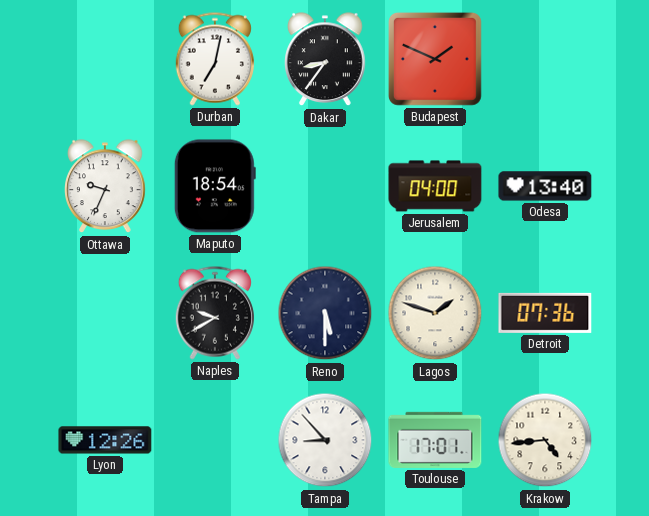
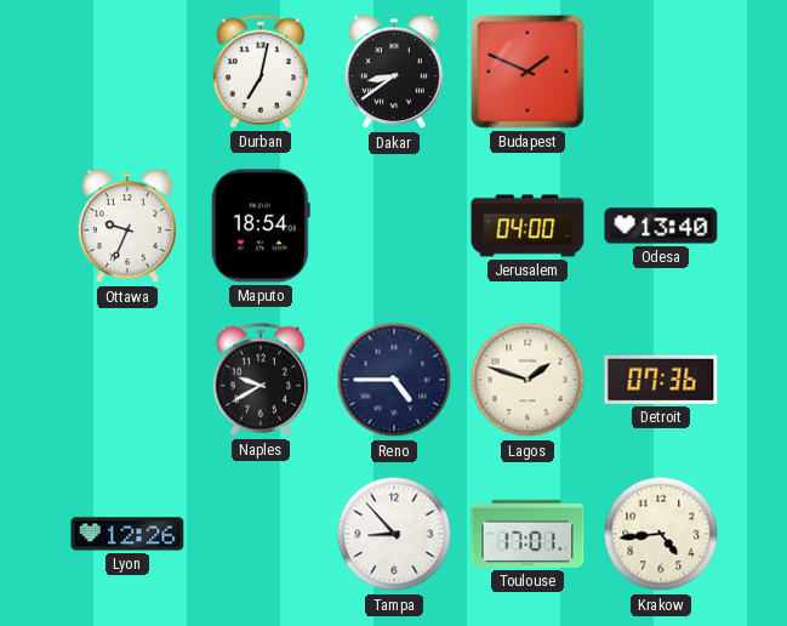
Dakar: 8:36 -> 8:39
Reno: 5:30 -> 4:45
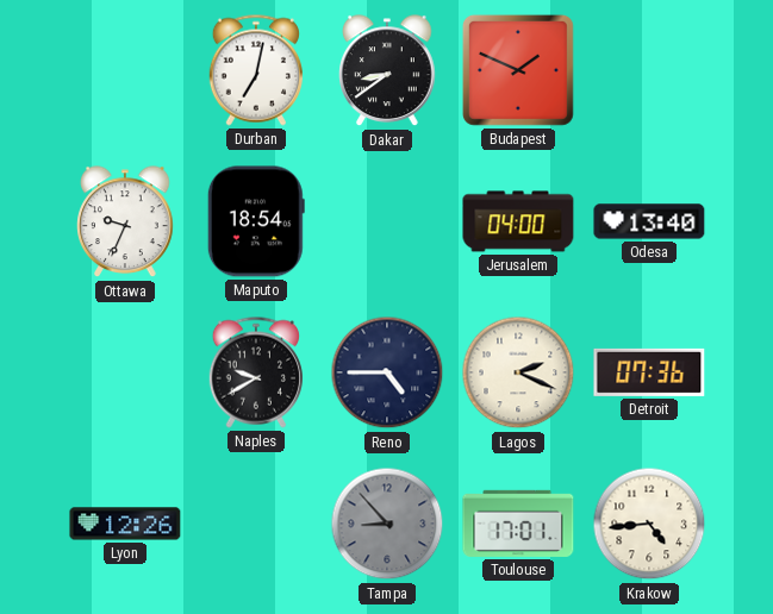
Lagos: 1:48 -> 2:19
Tampa dial: white -> grey
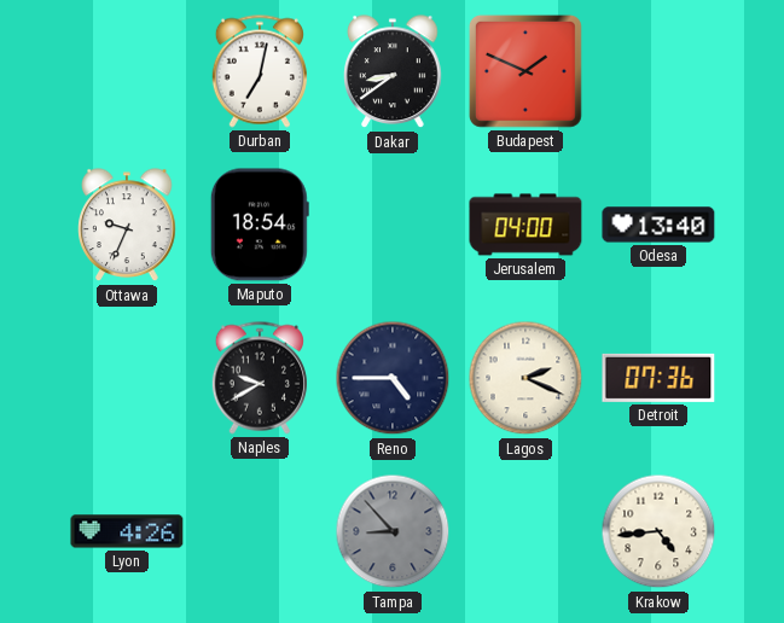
Lyon: 12:26 -> 4:26
Toulouse: 17:01 -> none
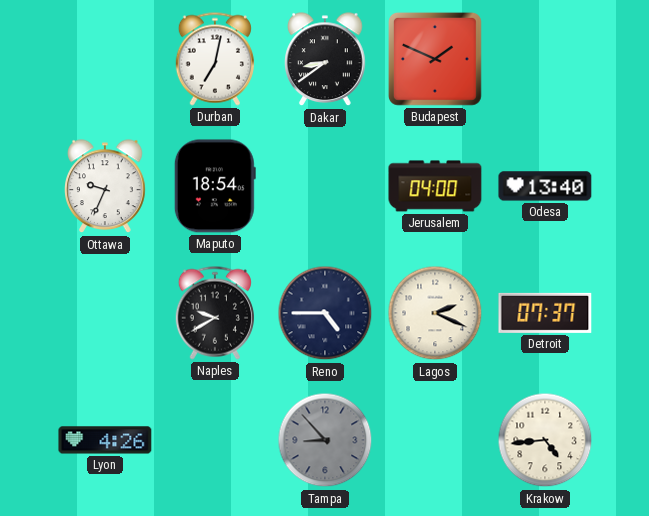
Detroit: 07:36 -> 07:37
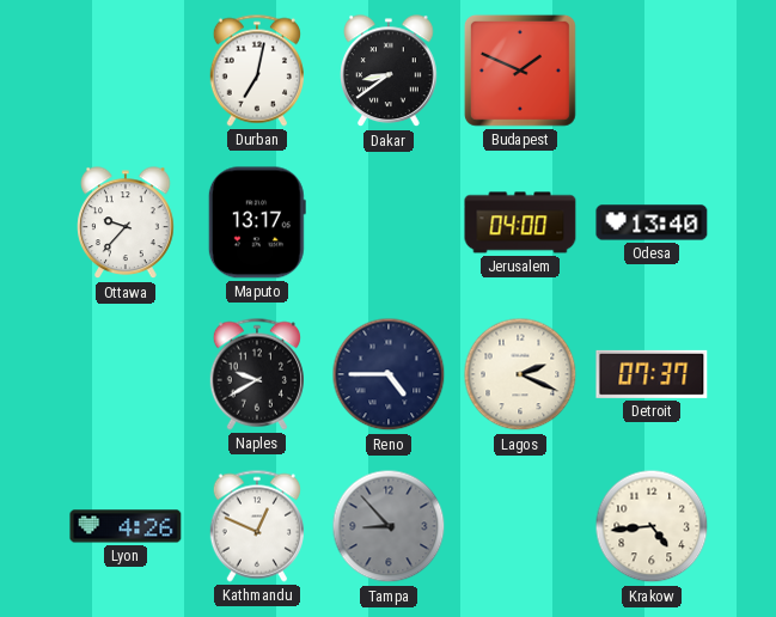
Ottawa: 9:34 -> 9:37
Maputo: 18:54 -> 13:17
Kathmandu: none -> 12:49
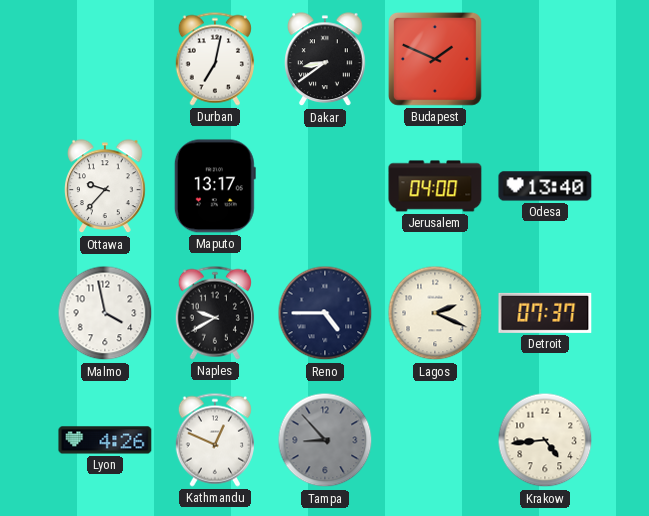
Malmo: none -> 3:58
